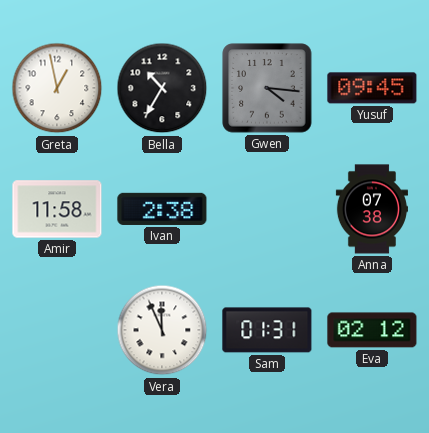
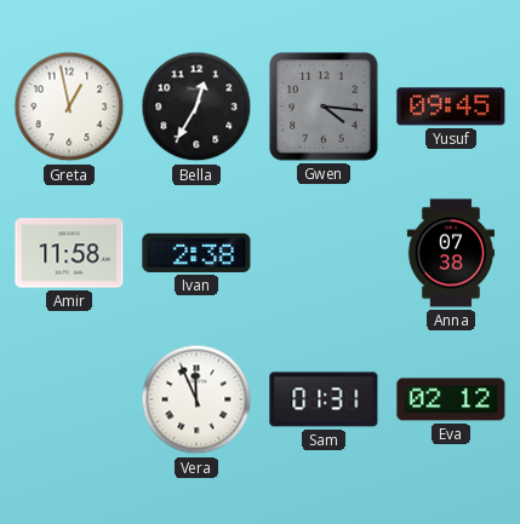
Bella: 10:35 -> 12:35
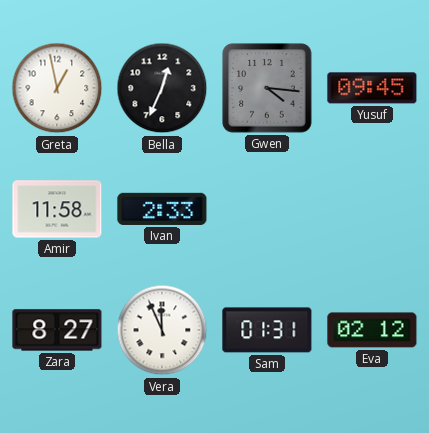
Bella: 12:35 -> 12:34
Ivan: 2:38 -> 2:33
Anna: 07:38 -> none
Zara: none -> 8:27
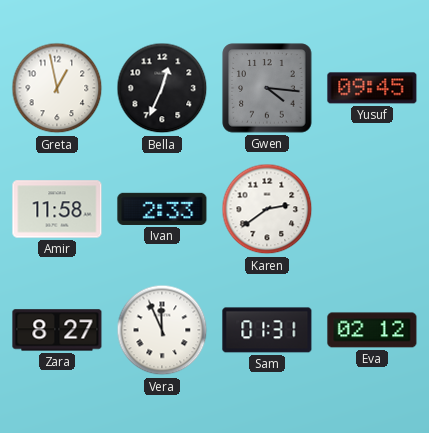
Karen: none -> 2:39
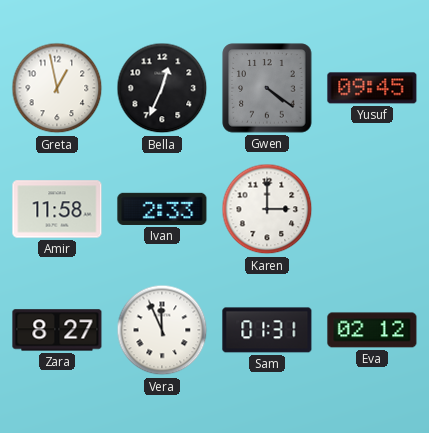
Gwen: 4:16 -> 4:21
Karen: 2:39 -> 3:00
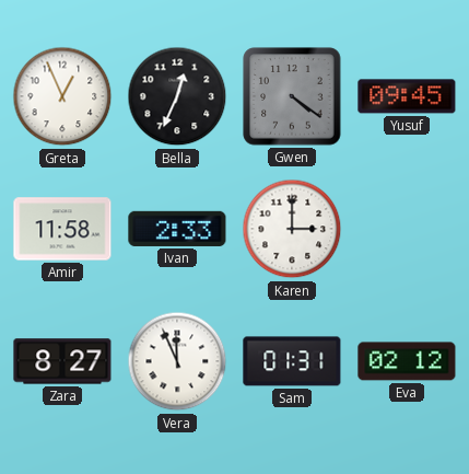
Greta: 12:58 -> 12:56
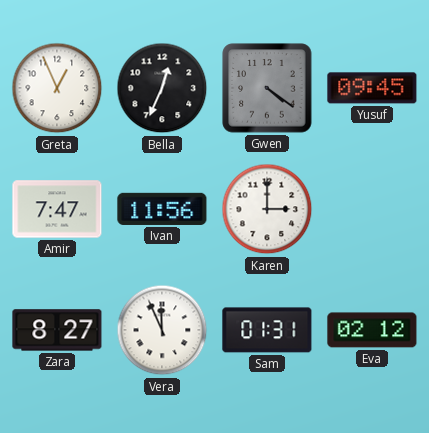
Amir: 11:58 -> 7:47
Ivan: 2:33 -> 11:56
